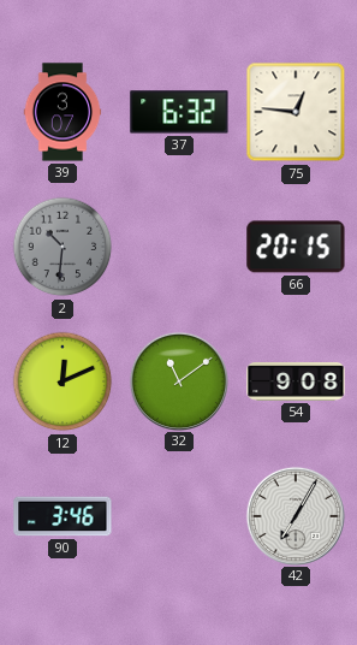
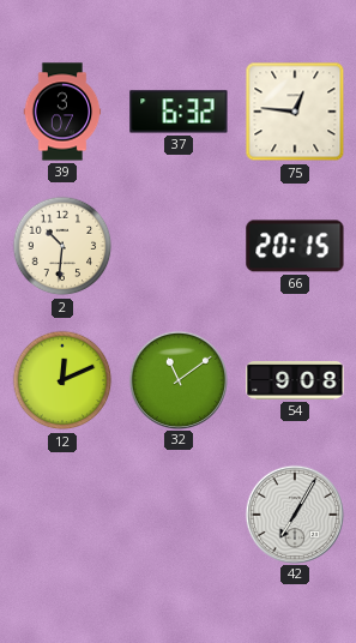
2 dial: grey -> cream
90: 3:46 -> none
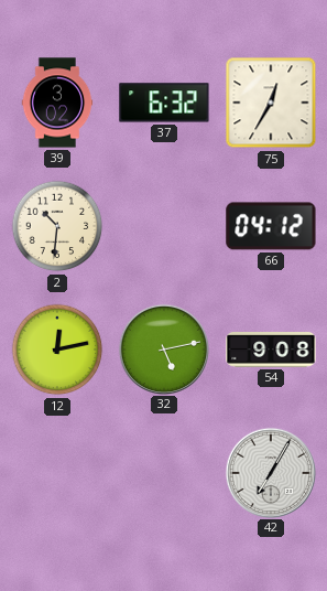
39: 3:07 -> 3:02
75: 12:46 -> 12:35
66: 20:15 -> 04:12
12: 12:11 -> 12:13
32: 11:09 -> 5:13
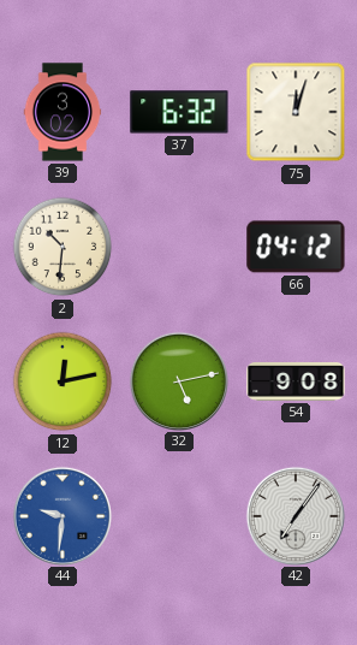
75: 12:35 -> 12:03
44: none -> 9:31
42: 7:05 -> 7:06
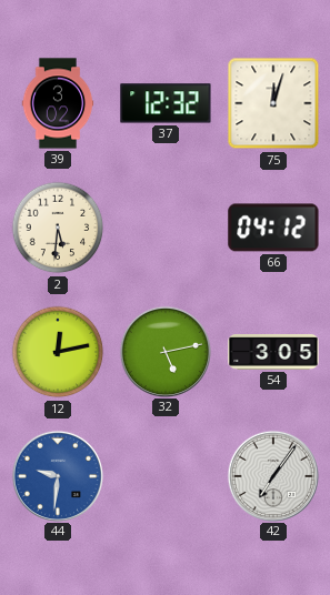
37: 6:32 -> 12:32
2: 10:31 -> 5:31
54: 9:08 -> 3:05
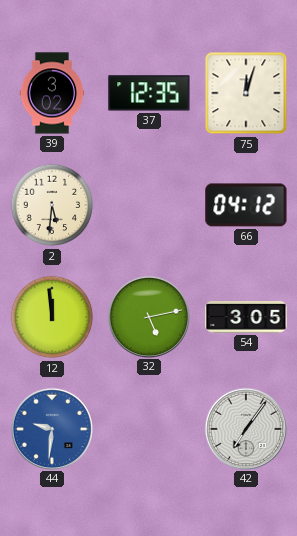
37: 12:32 -> 12:35
12: 12:13 -> 11:59
